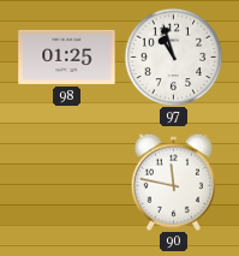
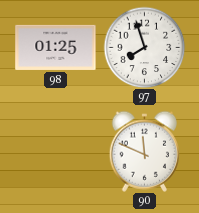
97: 10:57 -> 7:57
90: 11:47 -> 11:49
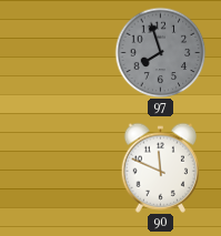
98: 01:25 -> none
97 dial: white -> grey
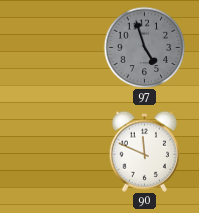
97: 7:57 -> 4:57
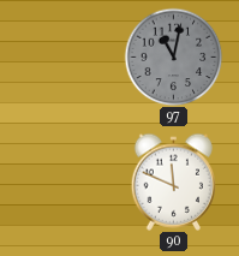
97: 4:57 -> 11:02
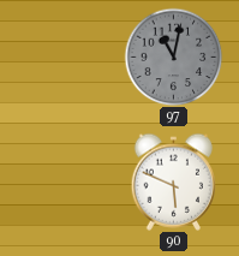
90: 11:49 -> 5:49
